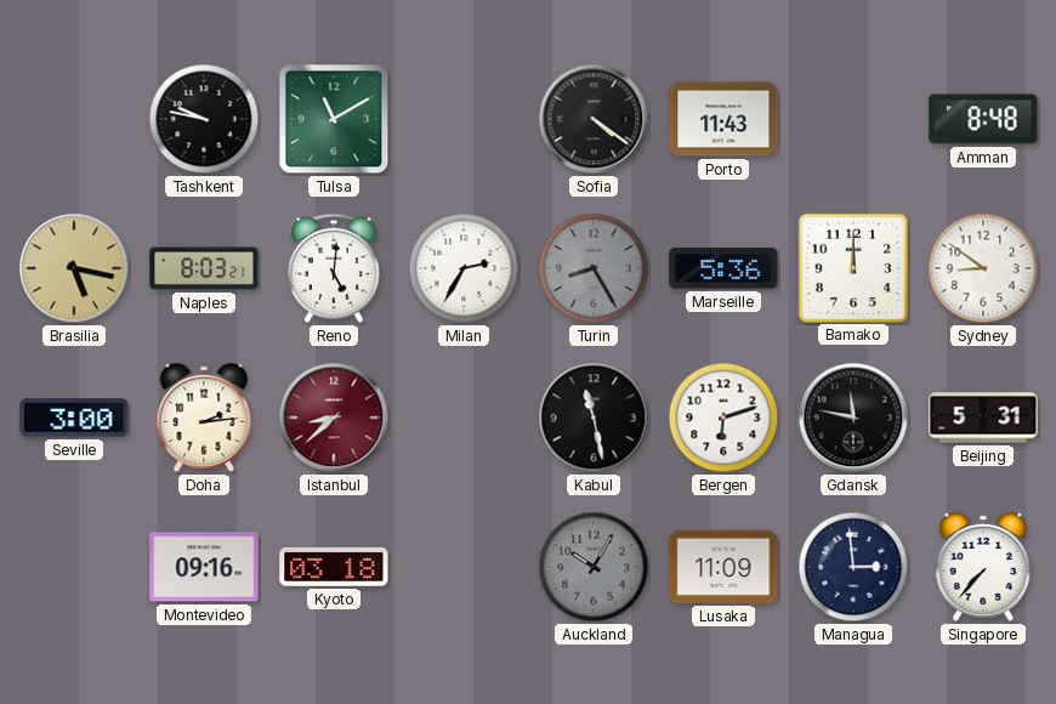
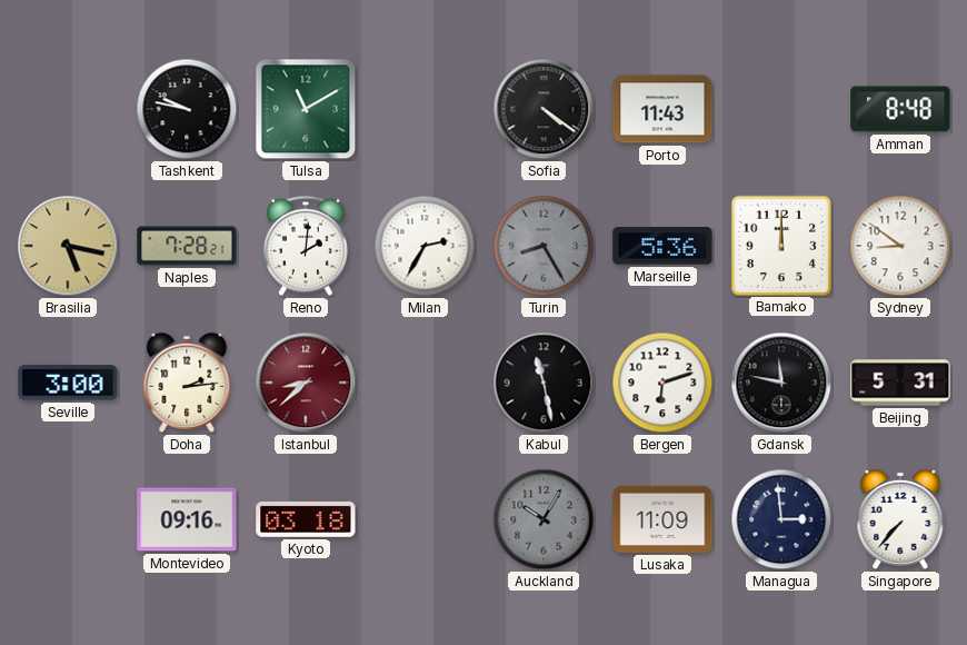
Naples: 8:03 -> 7:28
Reno: 5:01 -> 2:01
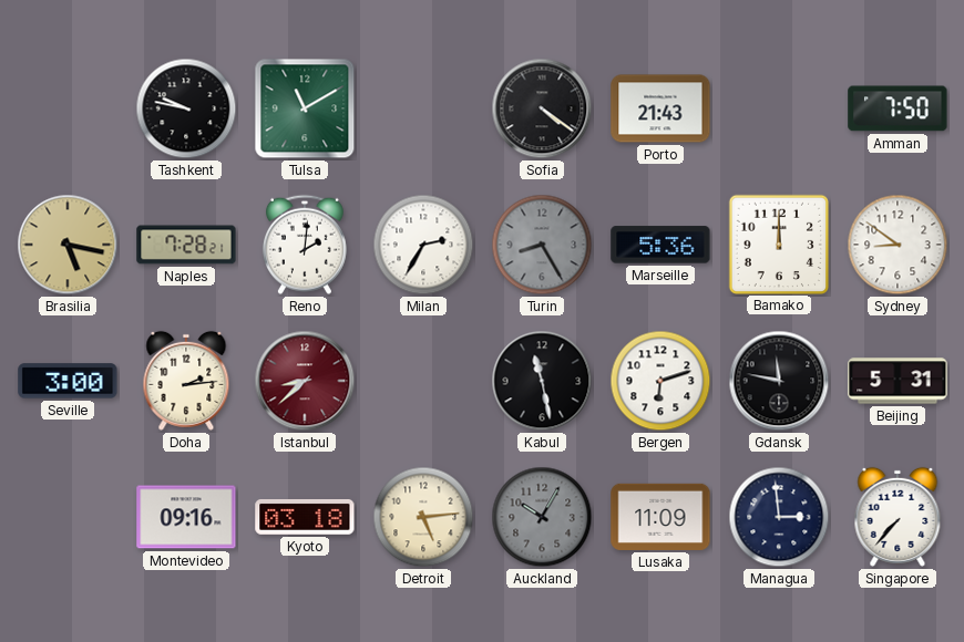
Porto: 11:43 -> 21:43
Amman: 8:48 -> 7:50
Detroit: none -> 5:14
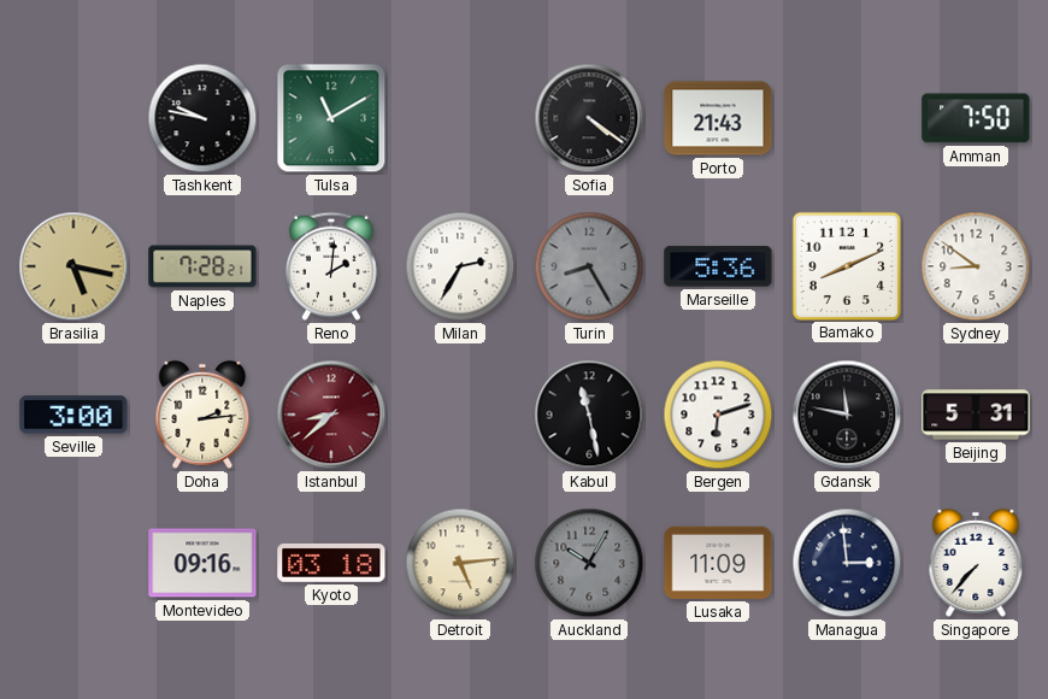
Bamako: 12:00 -> 8:11
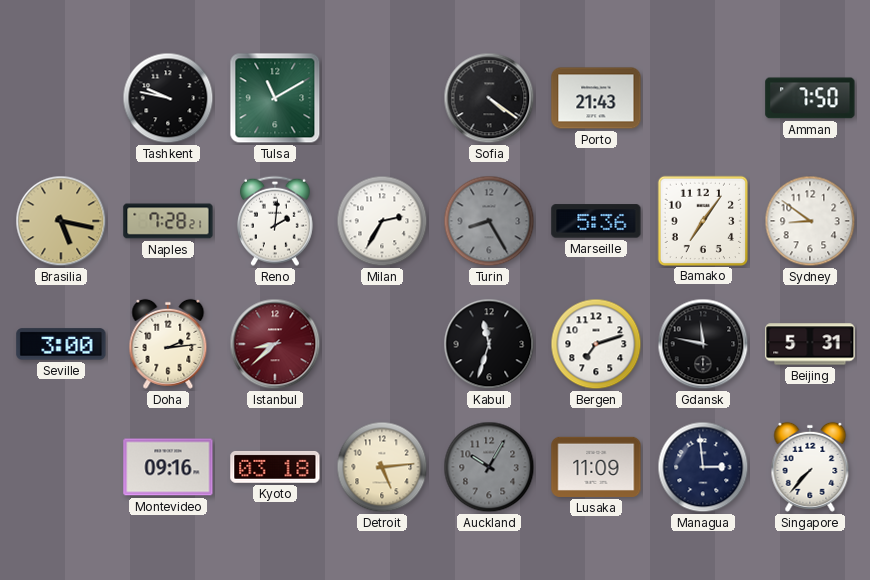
Bamako: 8:11 -> 7:06
Kabul: 11:28 -> 11:33
Bergen: 6:12 -> 7:12
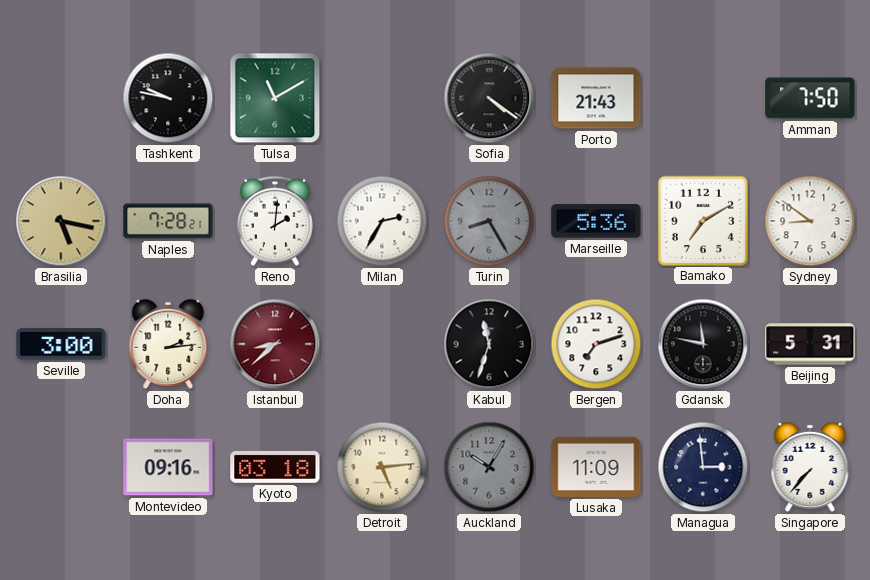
Bamako: 7:06 -> 7:10
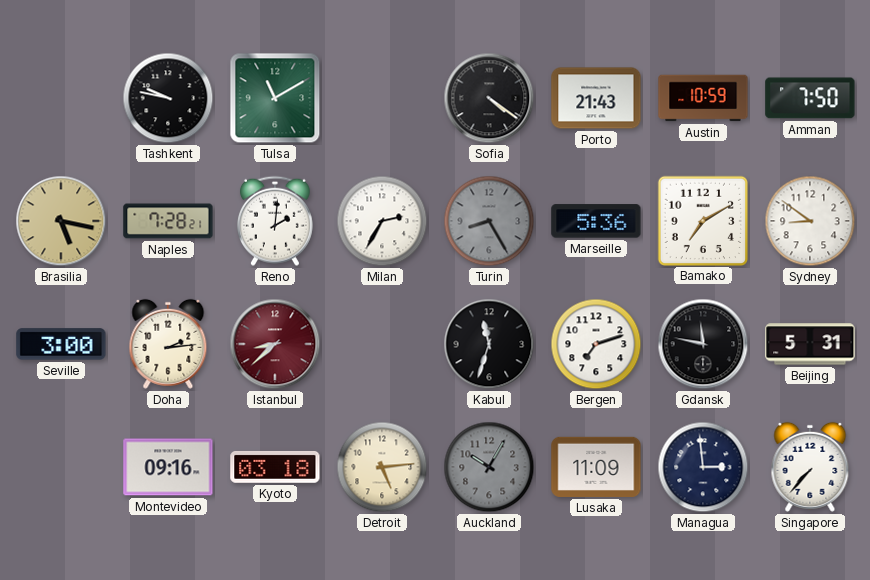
Austin: none -> 10:59
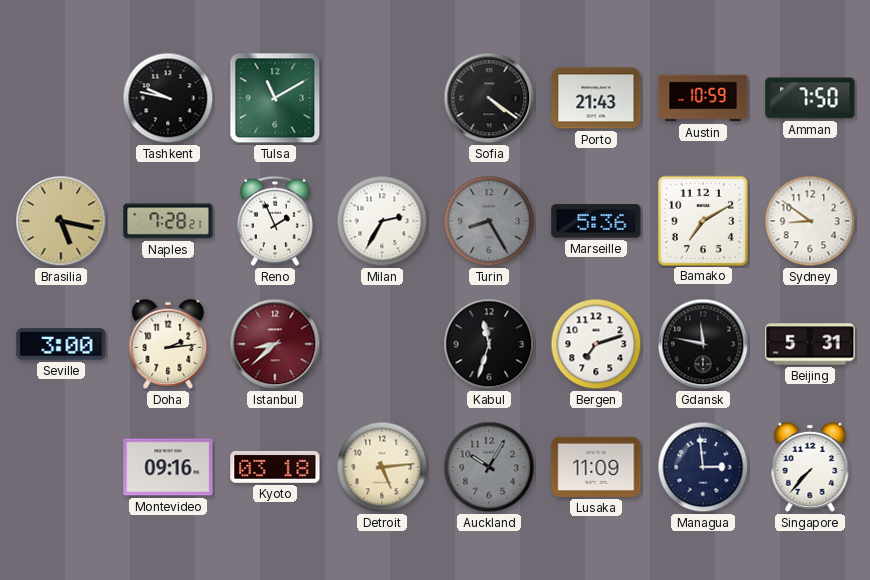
Reno: 2:01 -> 1:56
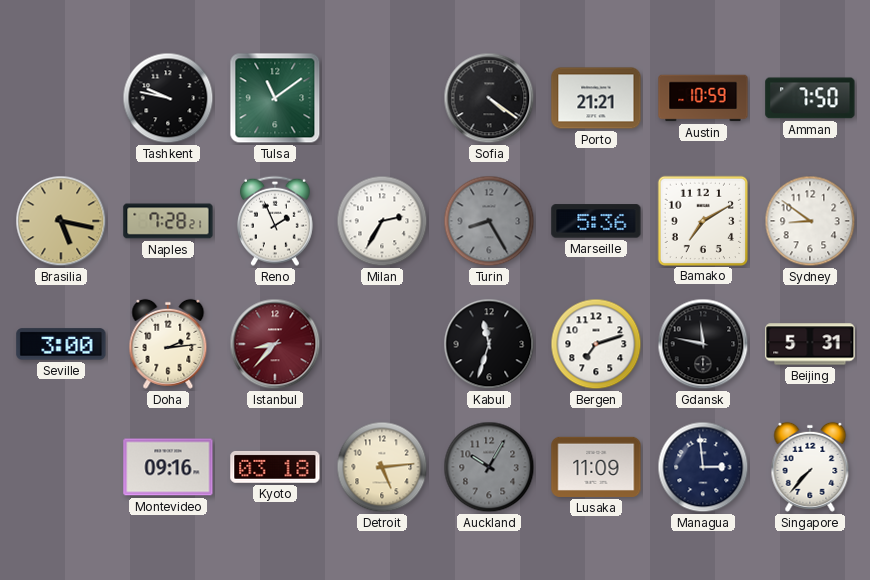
Tulsa: 11:10 -> 11:09
Porto: 21:43 -> 21:21
Istanbul: 8:38 -> 8:37
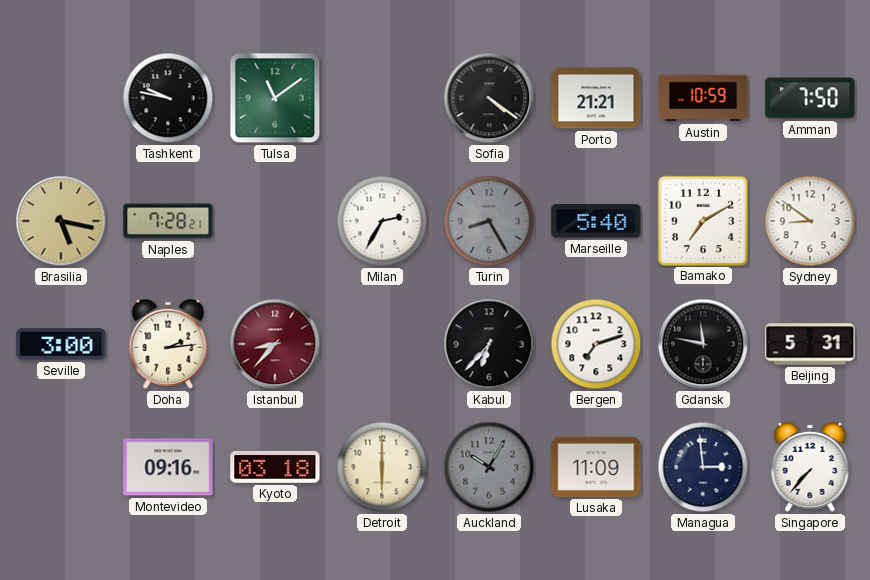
Reno: 1:56 -> none
Marseille: 5:36 -> 5:40
Kabul: 11:33 -> 6:37
Detroit: 5:14 -> 6:00
